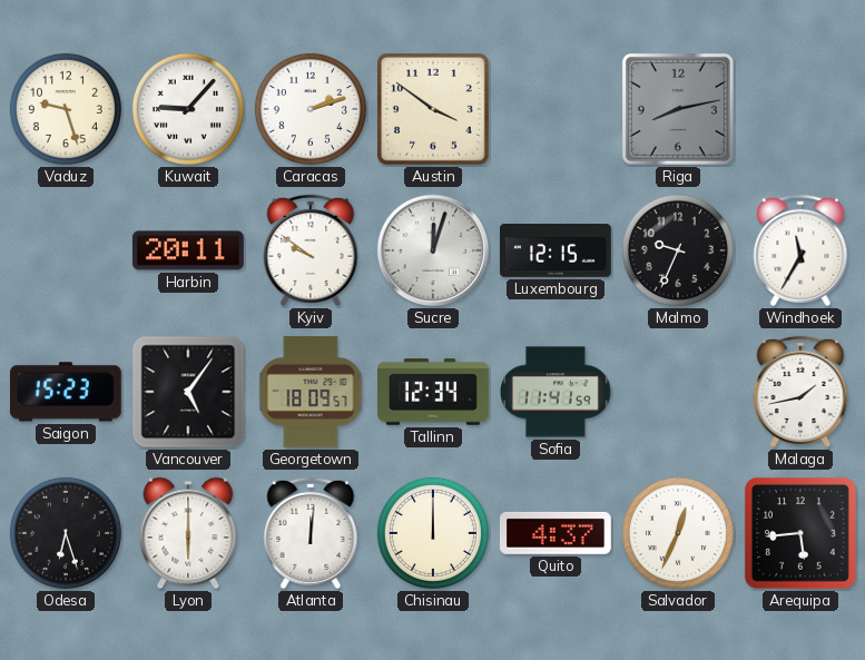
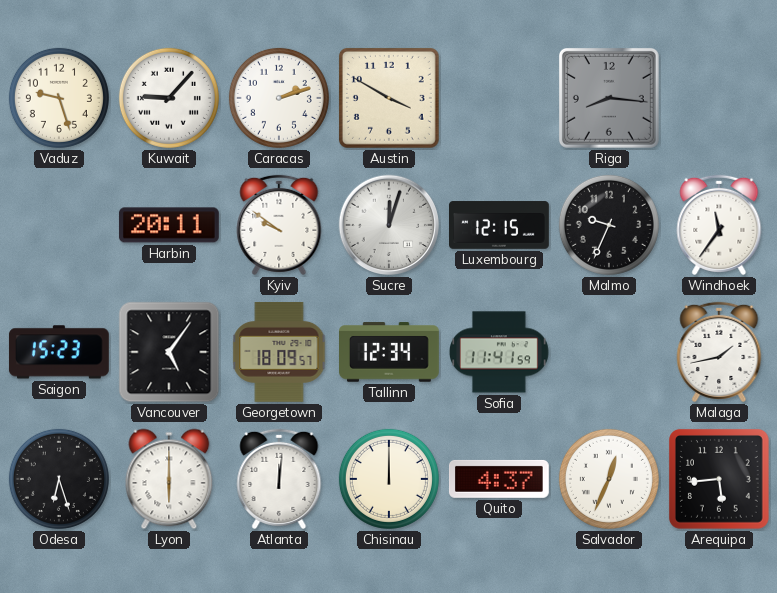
Austin: 3:51 -> 3:50
Riga: 8:13 -> 8:16
Windhoek: 11:35 -> 11:36
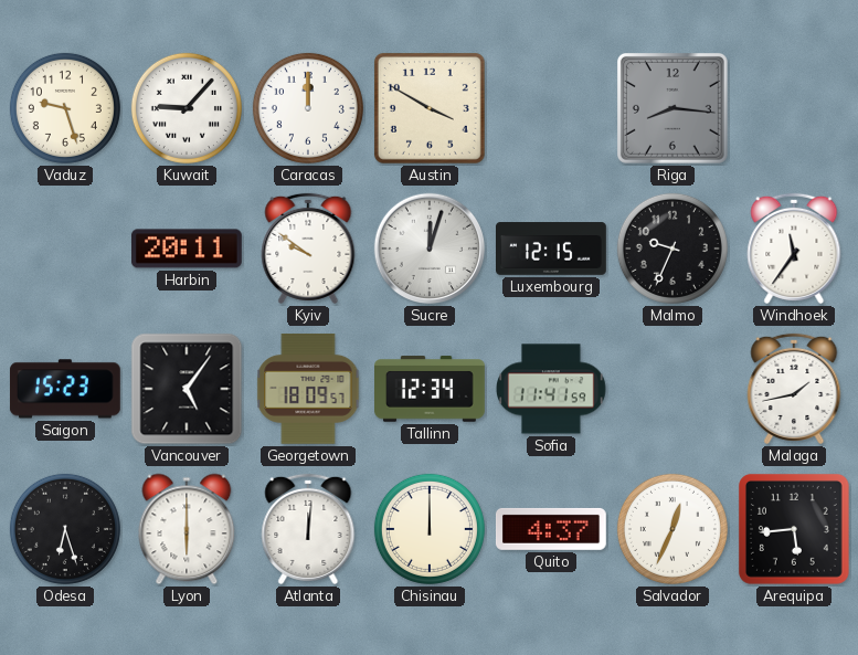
Caracas: 2:12 -> 12:00
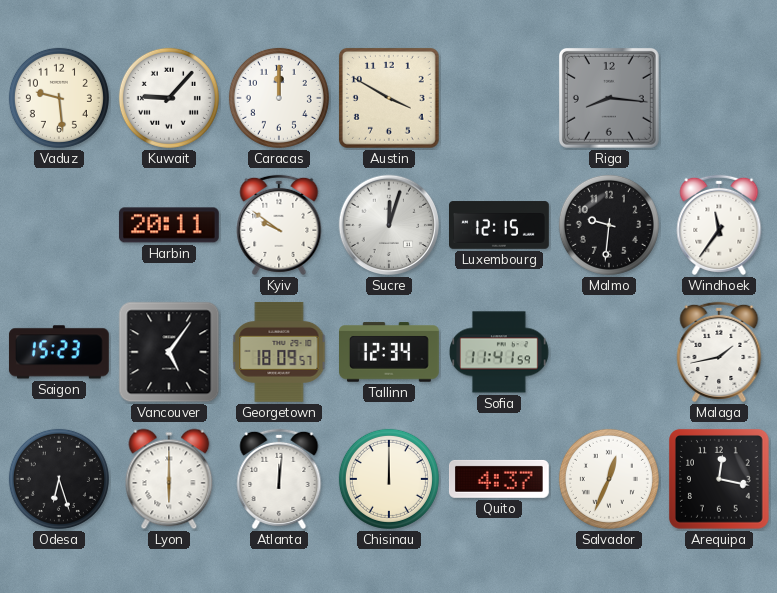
Vaduz: 9:27 -> 9:29
Malmo: 9:34 -> 9:31
Arequipa: 5:44 -> 12:17
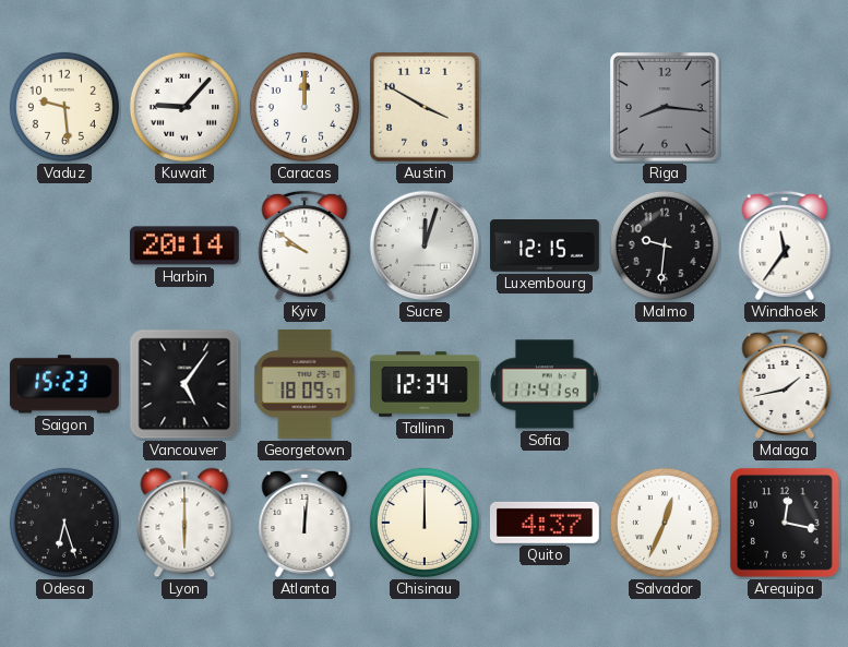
Harbin: 20:11 -> 20:14
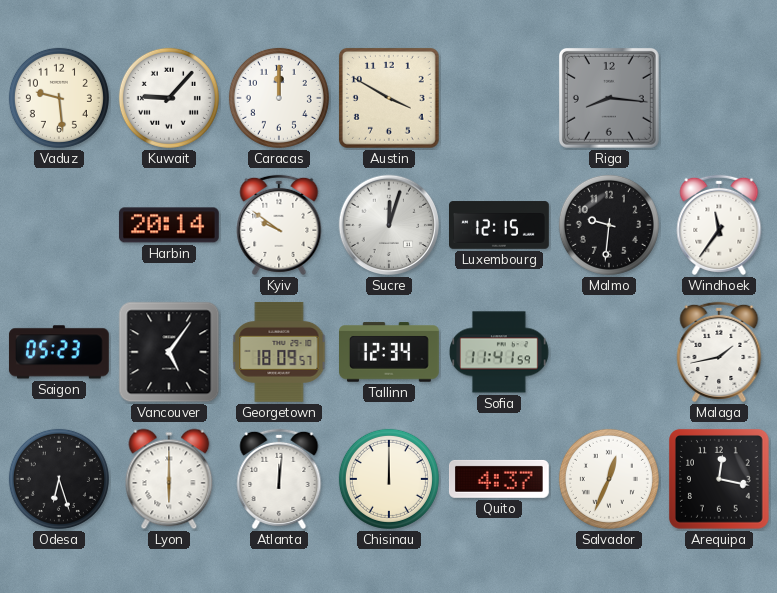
Saigon: 15:23 -> 05:23
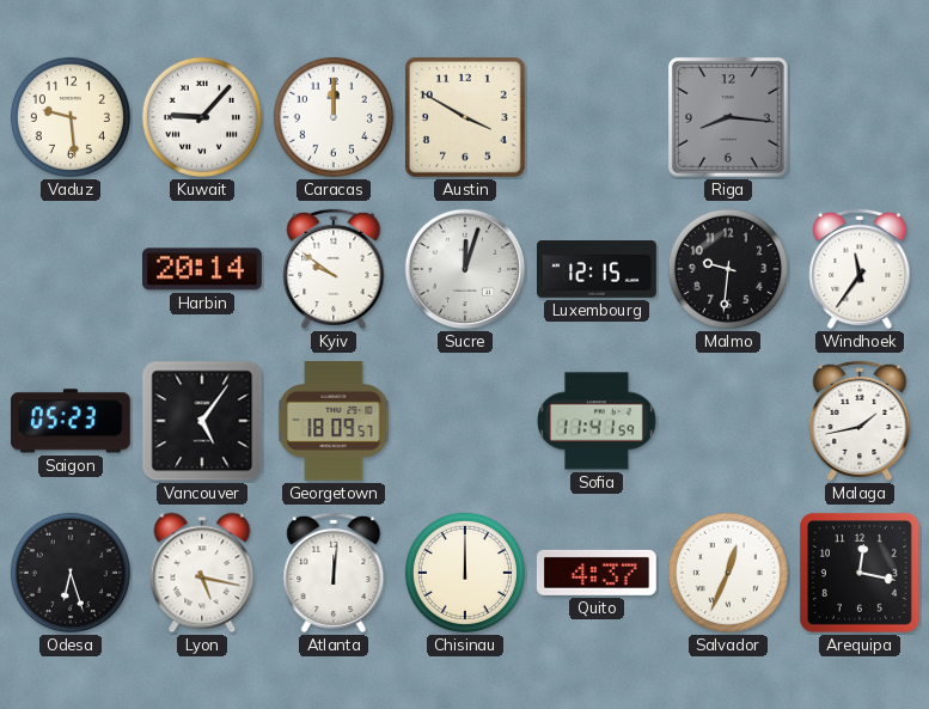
Tallinn: 12:34 -> none
Lyon: 6:00 -> 5:17
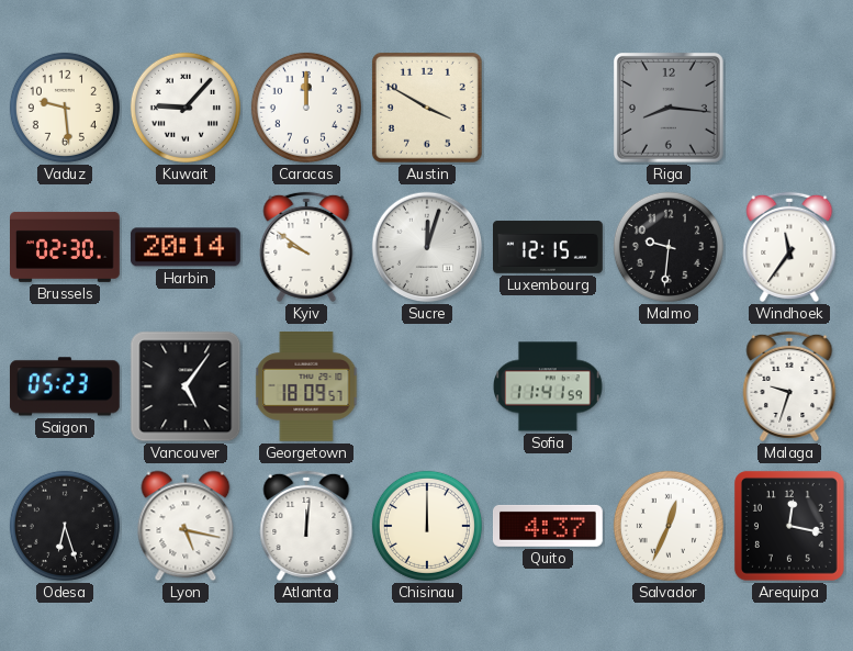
Brussels: none -> 02:30
Malaga: 1:43 -> 9:33
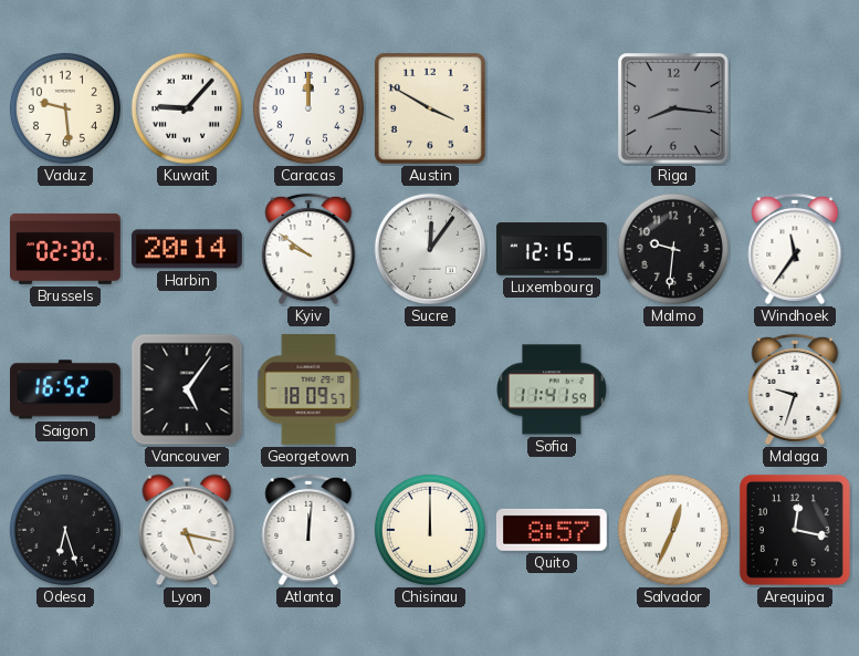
Sucre: 12:03 -> 12:06
Saigon: 05:23 -> 16:52
Quito: 4:37 -> 8:57
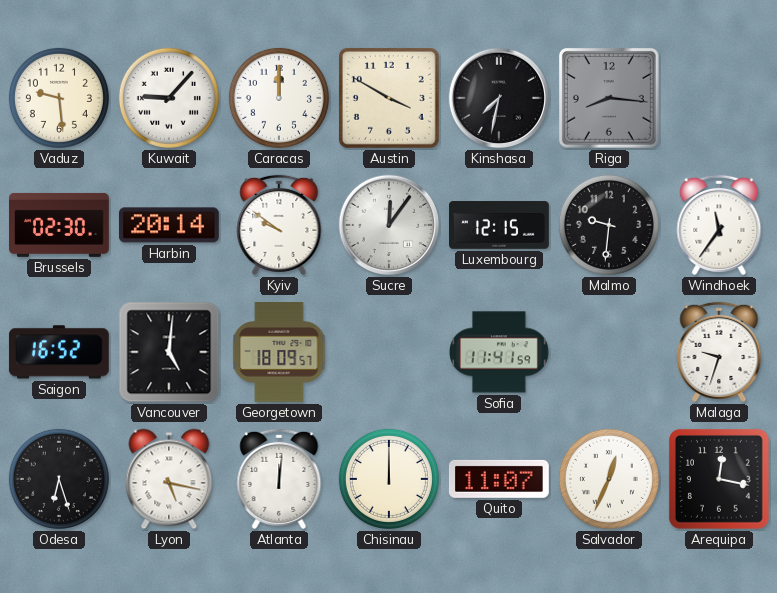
Kinshasa: none -> 7:32
Vancouver: 5:06 -> 5:01
Quito: 8:57 -> 11:07
